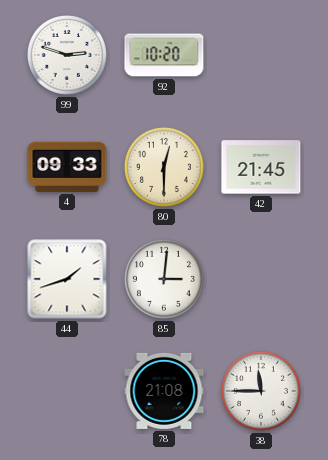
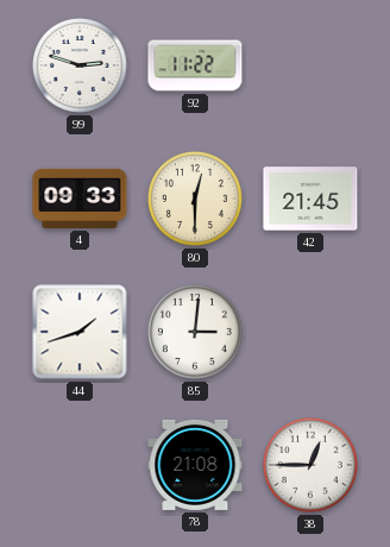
92: 10:20 -> 11:22
38: 11:45 -> 12:45
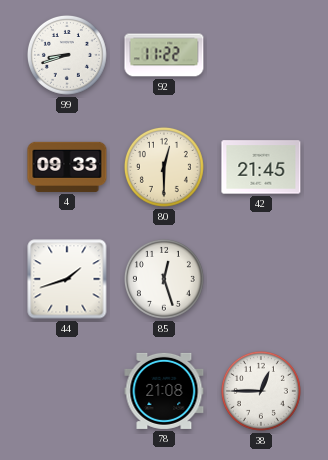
99: 2:48 -> 8:42
85: 3:01 -> 12:27
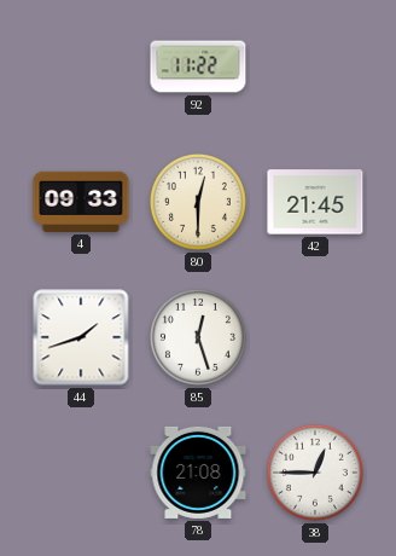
99: 8:42 -> none
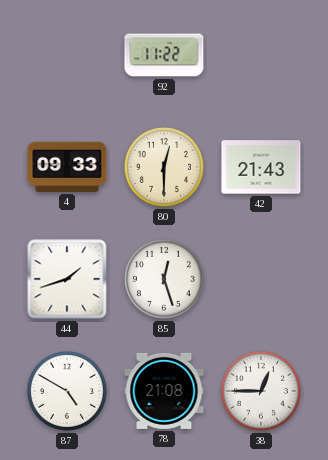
42: 21:45 -> 21:43
87: none -> 4:50
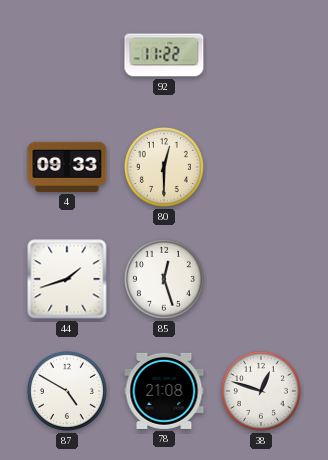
42: 21:43 -> none
38: 12:45 -> 12:48
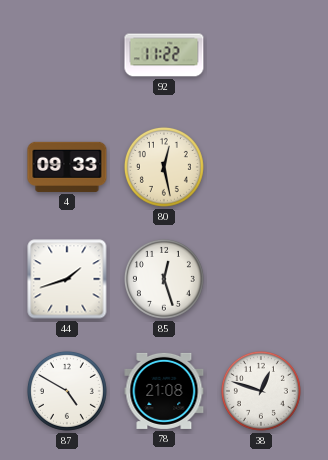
80: 12:30 -> 12:28
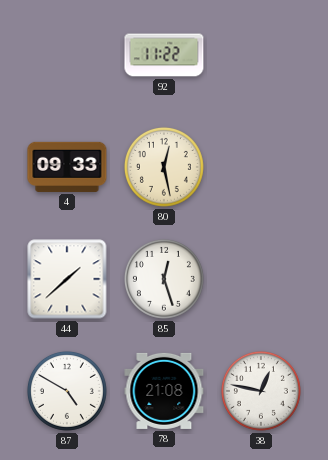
44: 1:42 -> 1:38
38: 12:48 -> 12:47
